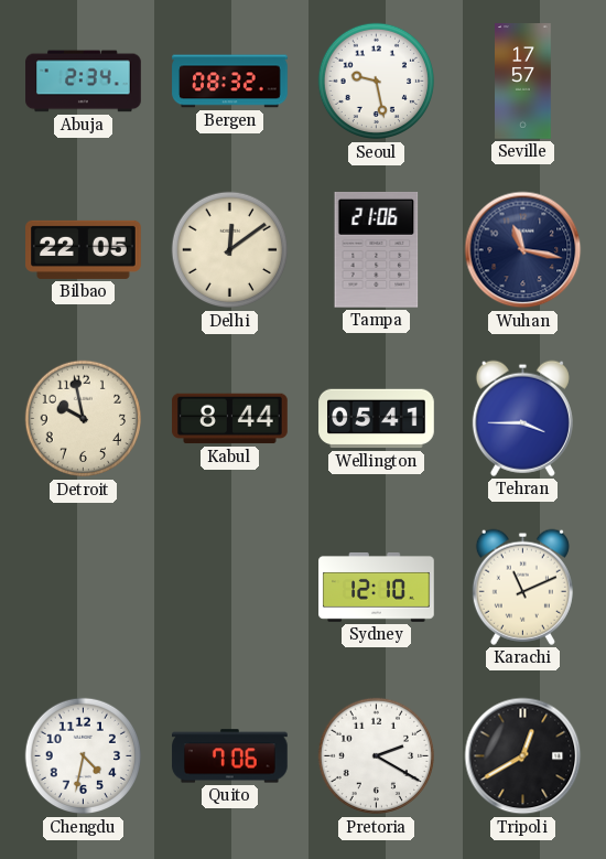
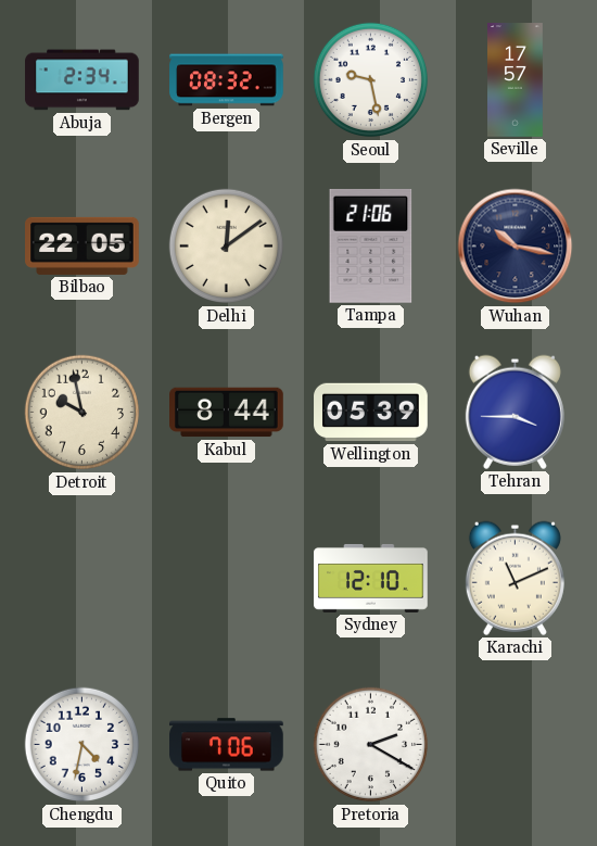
Wuhan: 11:17 -> 10:17
Wellington: 05:41 -> 05:39
Tripoli: 12:40 -> none
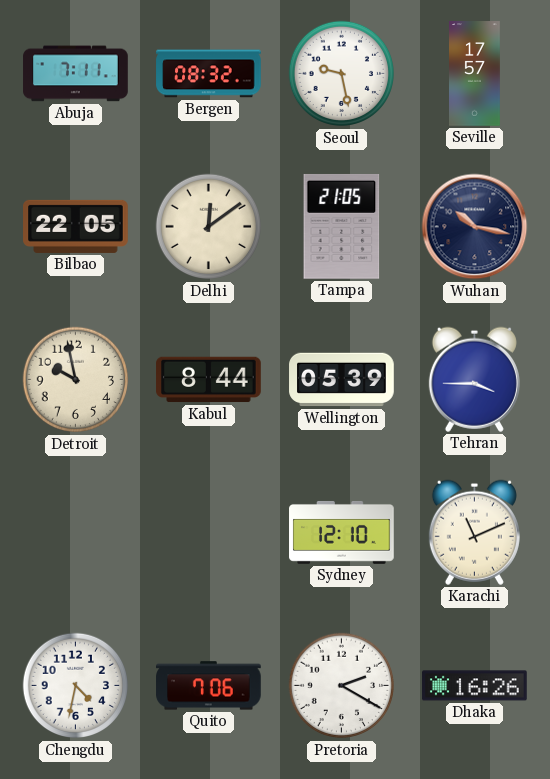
Abuja: 2:34 -> 7:11
Tampa: 21:06 -> 21:05
Dhaka: none -> 16:26
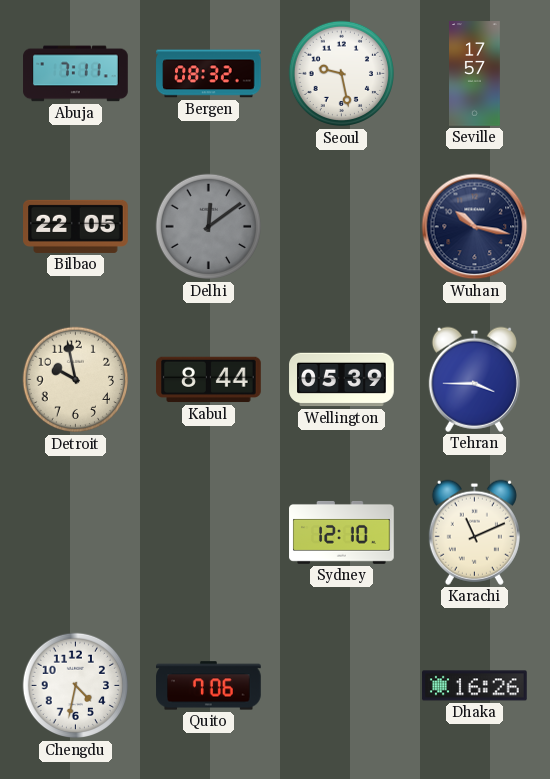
Delhi dial: cream -> grey
Tampa: 21:05 -> none
Pretoria: 2:20 -> none
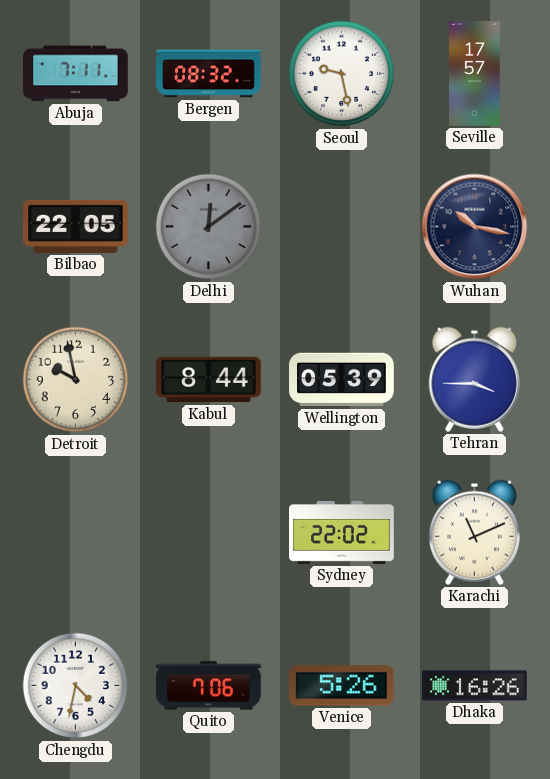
Sydney: 12:10 -> 22:02
Venice: none -> 5:26
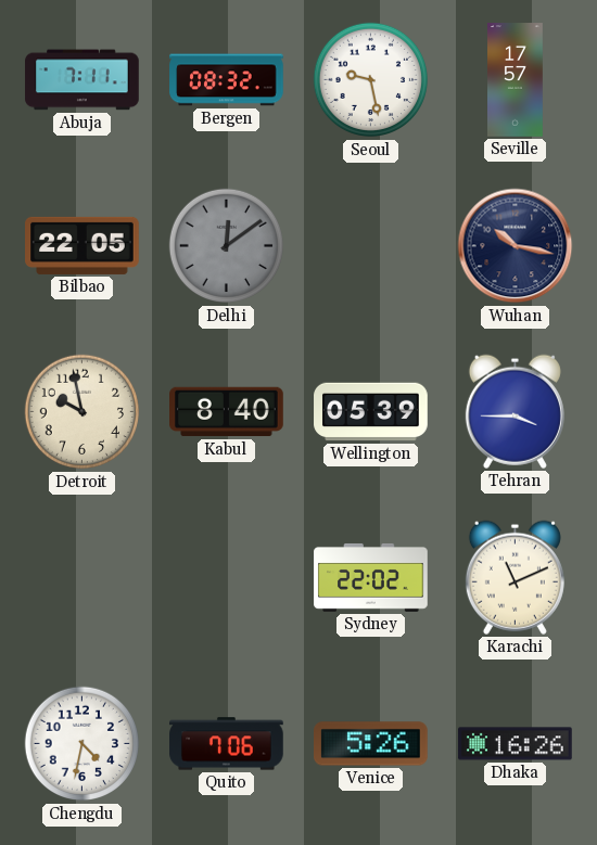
Kabul: 8:44 -> 8:40
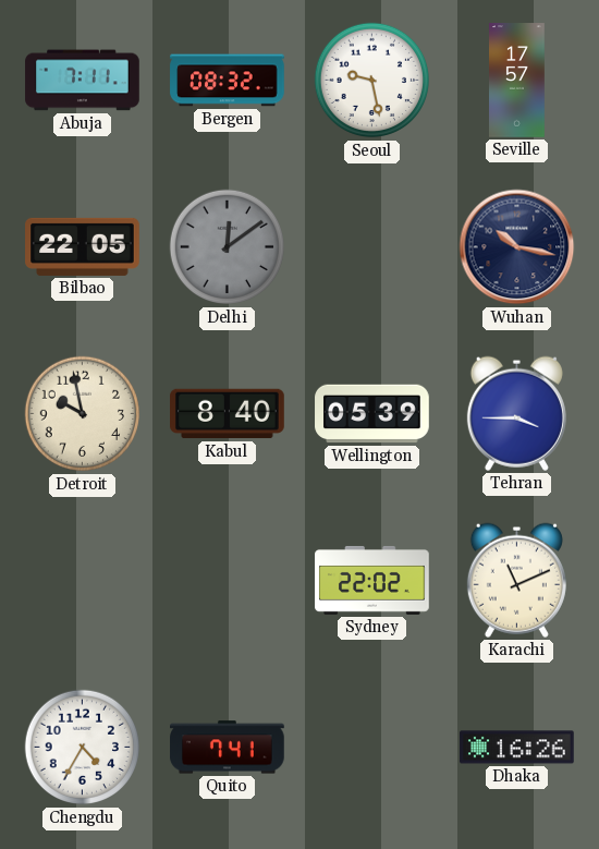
Chengdu: 4:32 -> 4:35
Quito: 7:06 -> 7:41
Venice: 5:26 -> none
